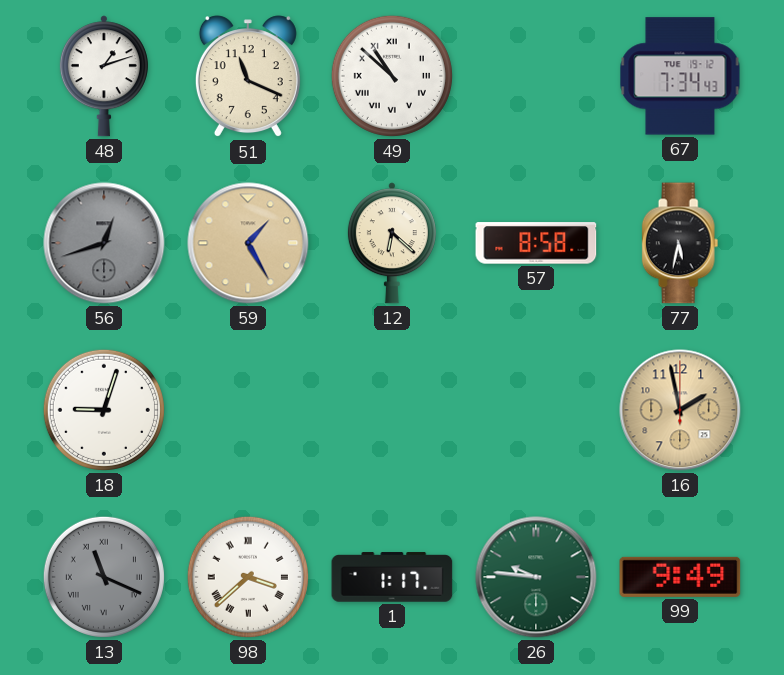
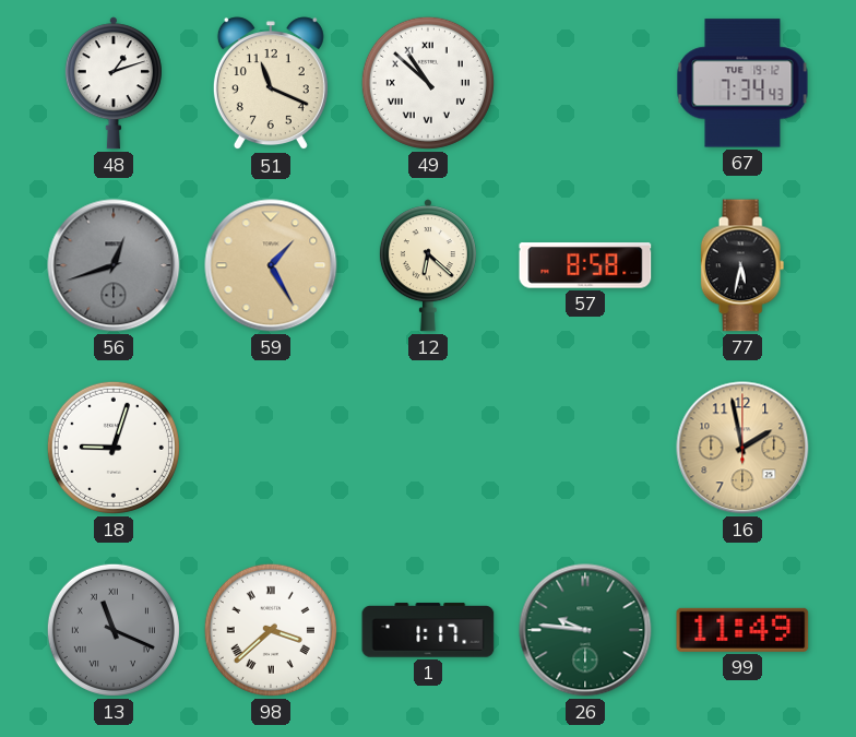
99: 9:49 -> 11:49
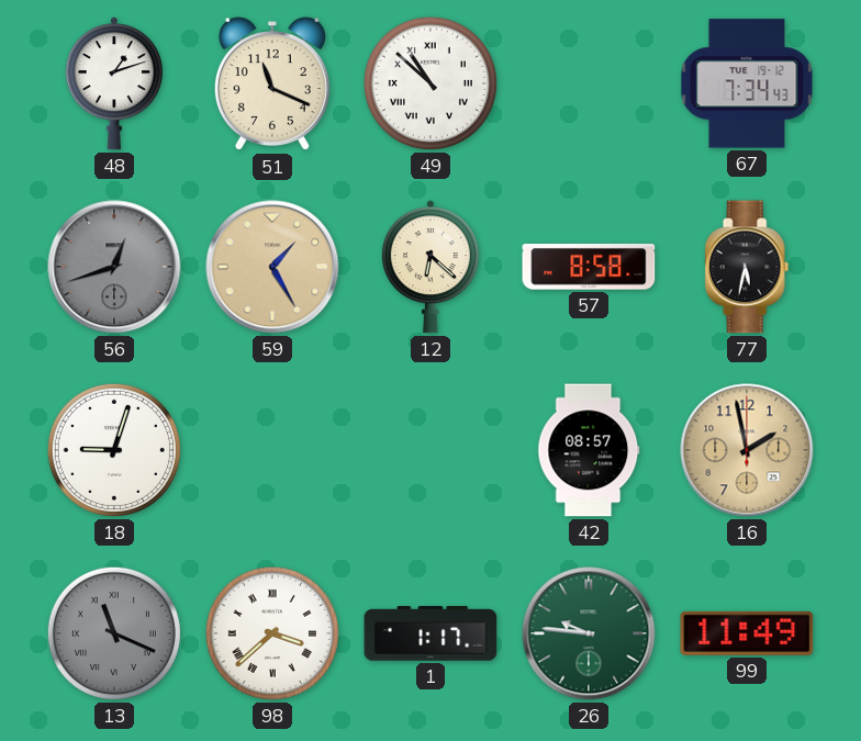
42: none -> 08:57
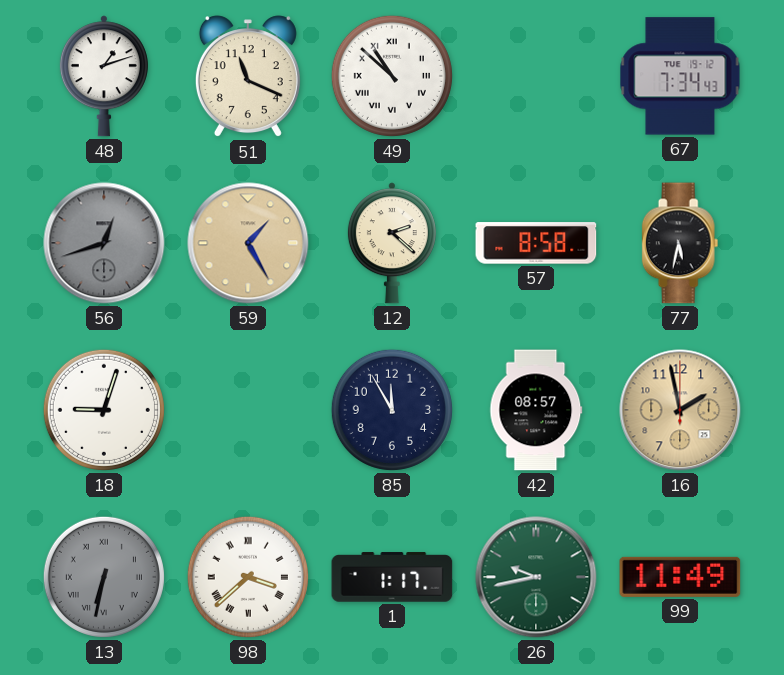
12: 6:22 -> 2:22
85: none -> 11:55
13: 11:19 -> 6:32
26: 9:46 -> 9:43
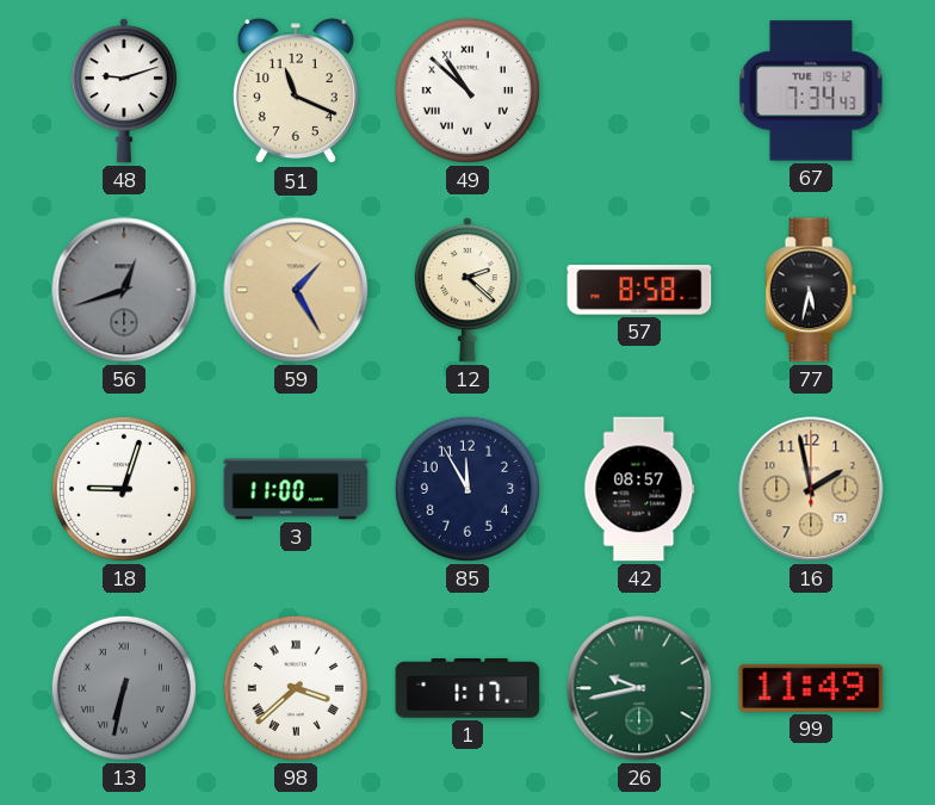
48: 1:12 -> 9:12
3: none -> 11:00
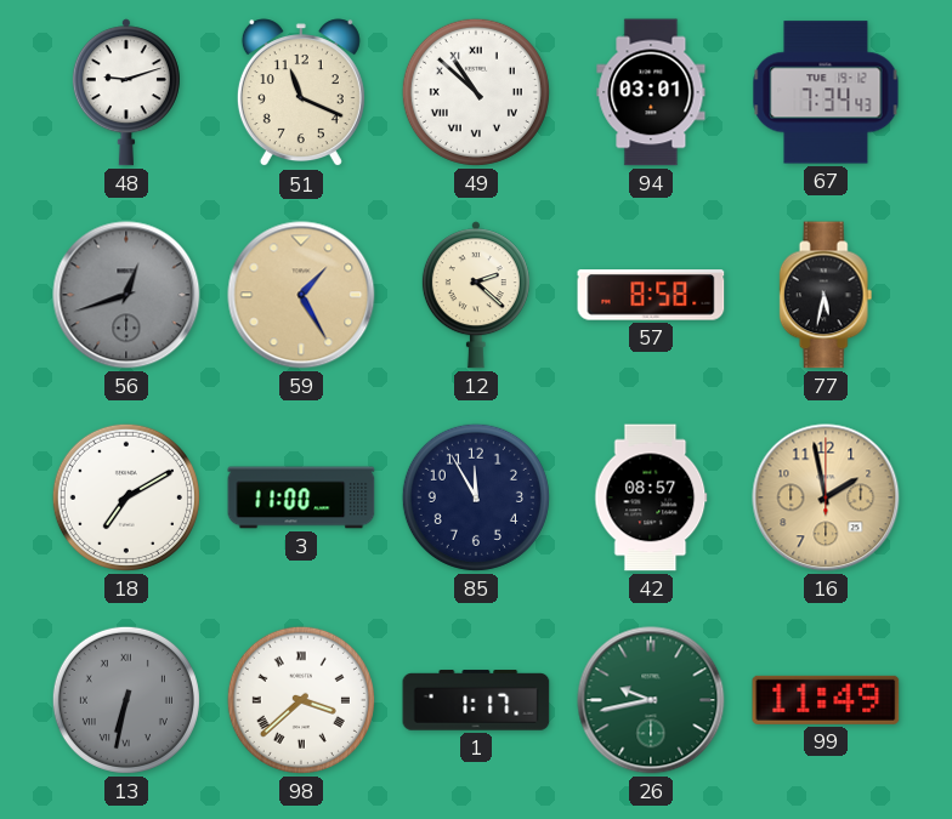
94: none -> 03:01
18: 9:03 -> 7:10
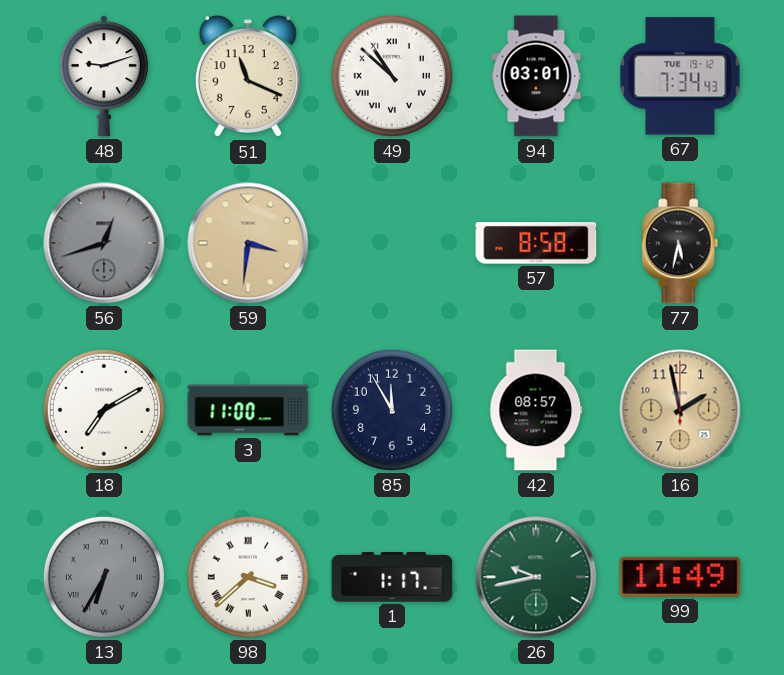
59: 1:25 -> 3:31
12: 2:22 -> none
13: 6:32 -> 6:35
